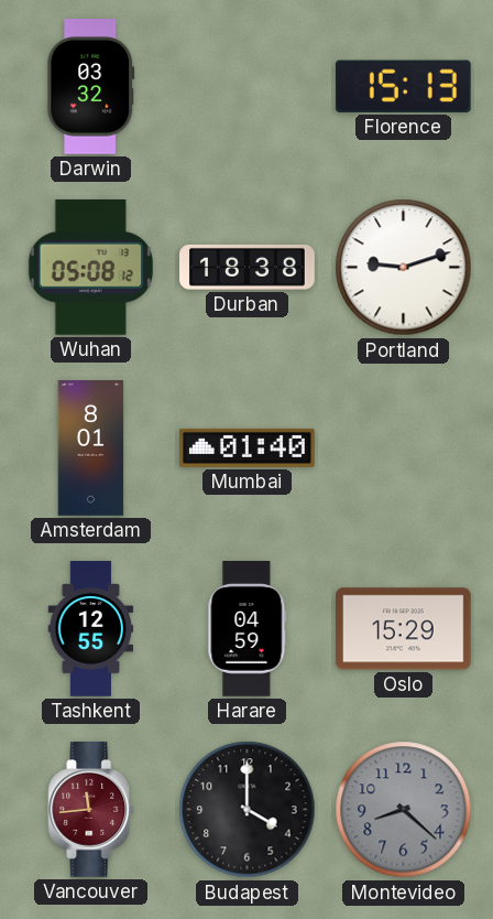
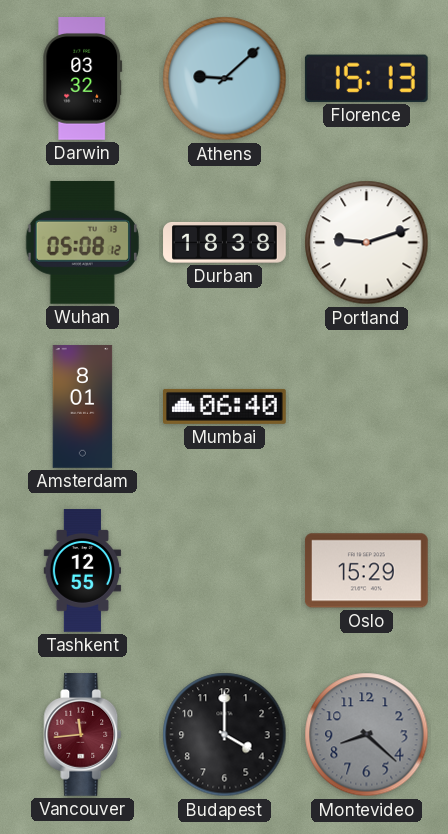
Athens: none -> 9:08
Mumbai: 01:40 -> 06:40
Harare: 04:59 -> none
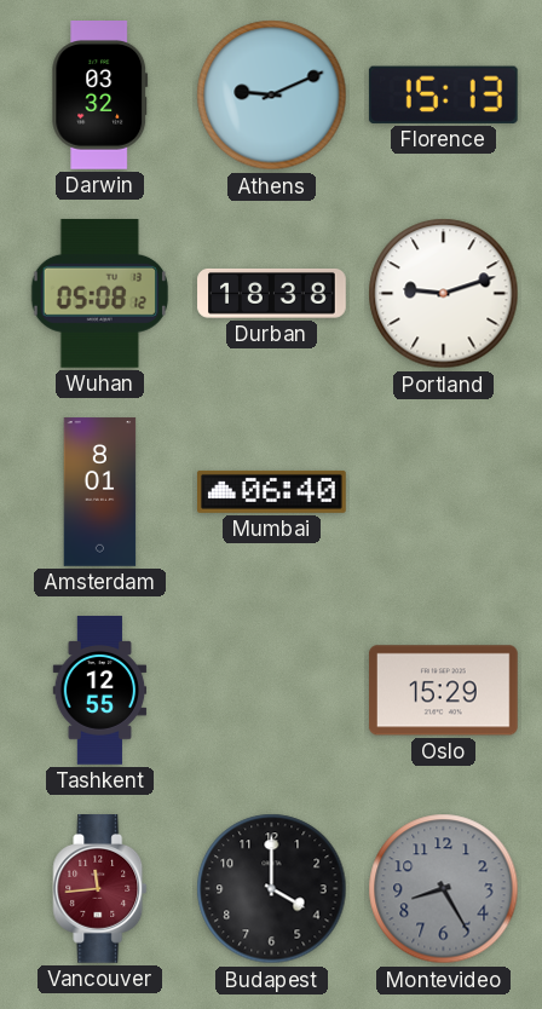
Athens: 9:08 -> 9:11
Montevideo: 8:22 -> 8:25
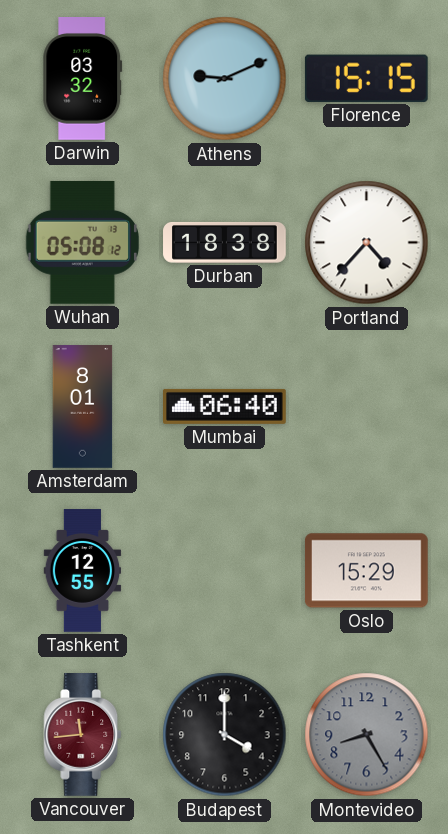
Florence: 15:13 -> 15:15
Portland: 9:12 -> 4:37
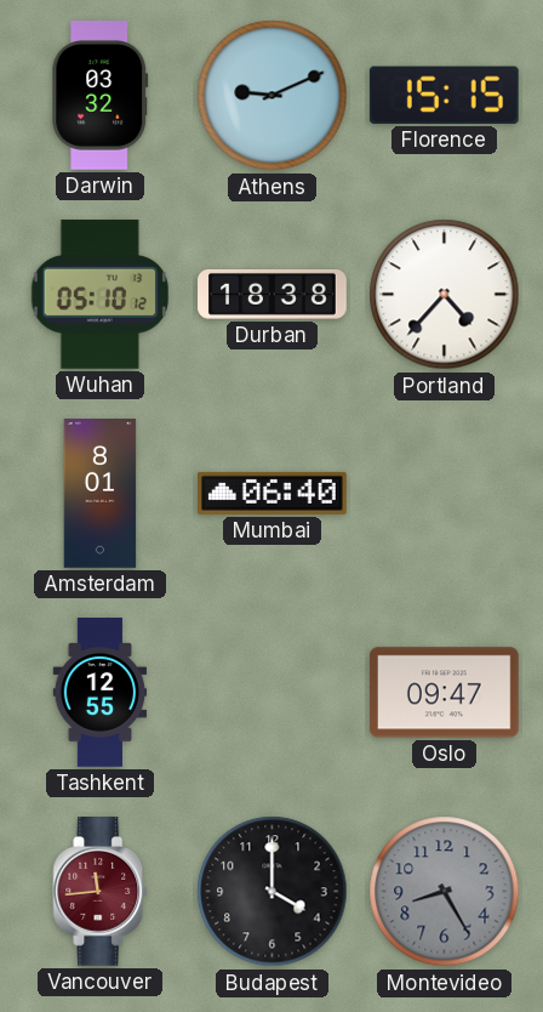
Wuhan: 05:08 -> 05:10
Oslo: 15:29 -> 09:47
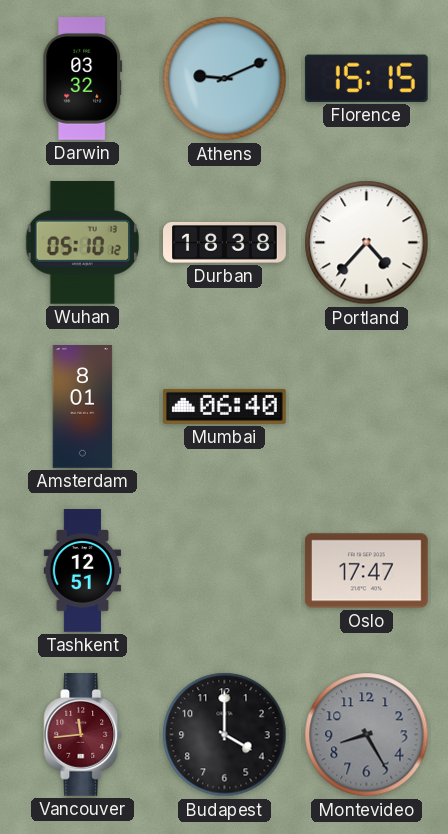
Tashkent: 12:55 -> 12:51
Oslo: 09:47 -> 17:47
